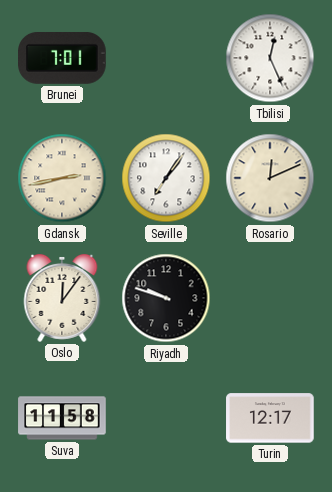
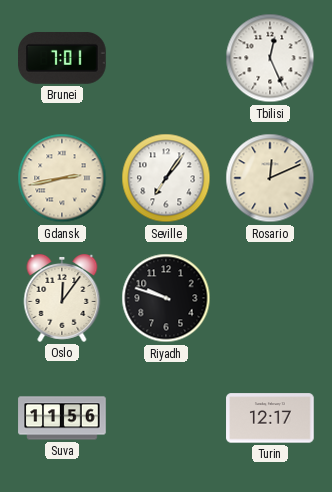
Suva: 11:58 -> 11:56
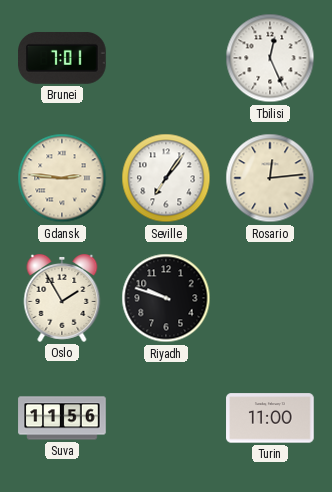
Gdansk: 2:43 -> 2:46
Rosario: 12:11 -> 12:14
Oslo: 12:06 -> 1:55
Turin: 12:17 -> 11:00
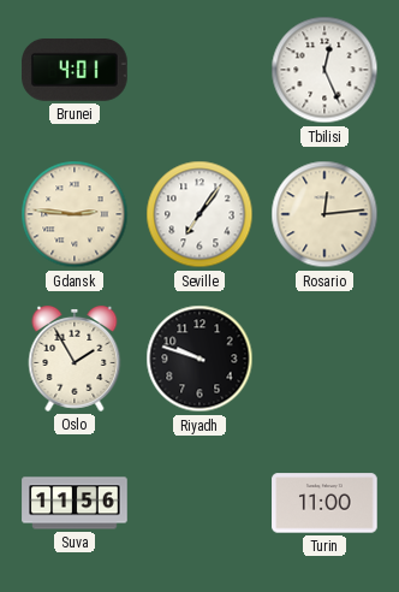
Brunei: 7:01 -> 4:01
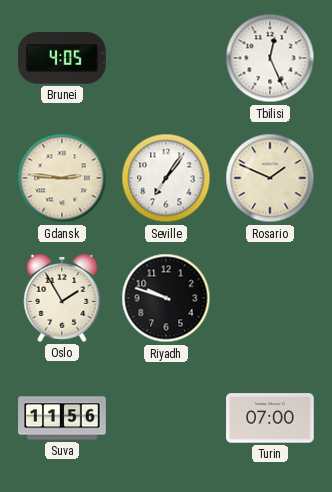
Brunei: 4:01 -> 4:05
Rosario: 12:14 -> 1:49
Turin: 11:00 -> 07:00
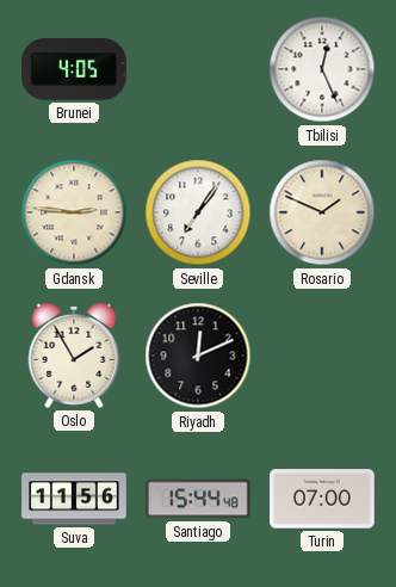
Riyadh: 9:48 -> 12:11
Santiago: none -> 15:44
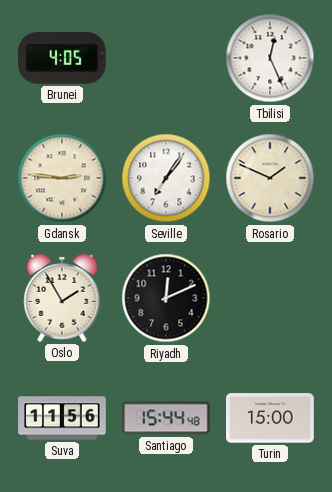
Turin: 07:00 -> 15:00
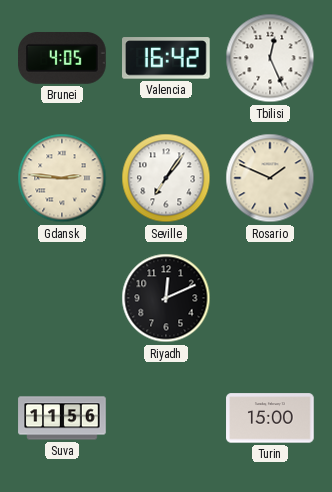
Valencia: none -> 16:42
Oslo: 1:55 -> none
Santiago: 15:44 -> none
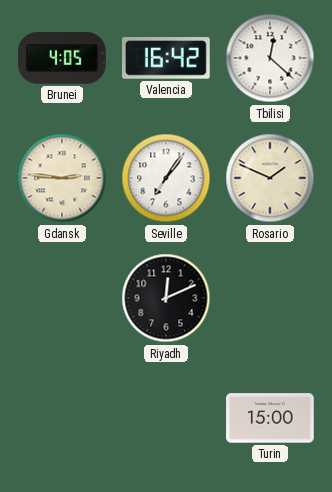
Tbilisi: 12:26 -> 12:22
Suva: 11:56 -> none
